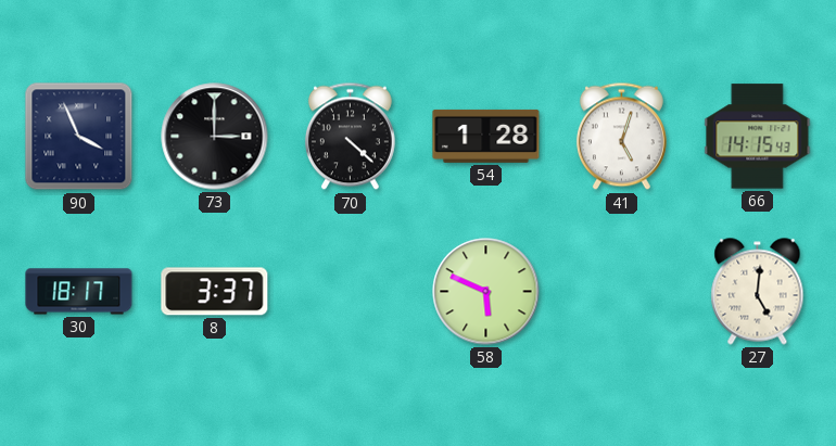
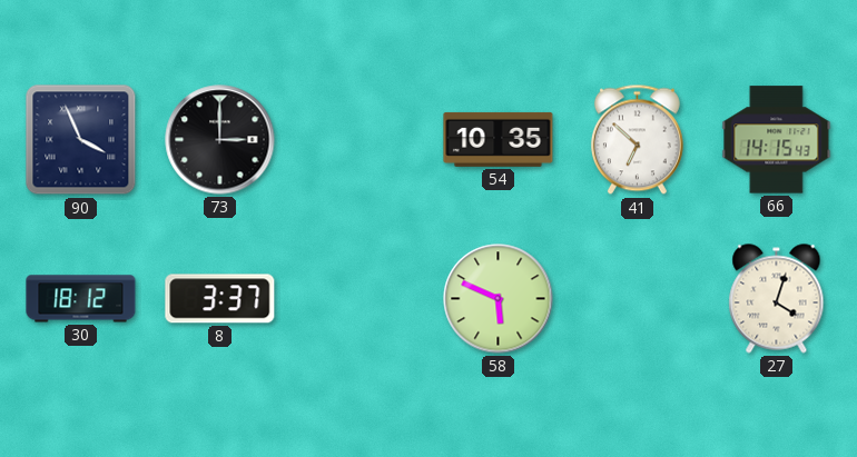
70: 4:22 -> none
54: 1:28 -> 10:35
41: 5:03 -> 6:52
30: 18:17 -> 18:12
27: 5:01 -> 4:03
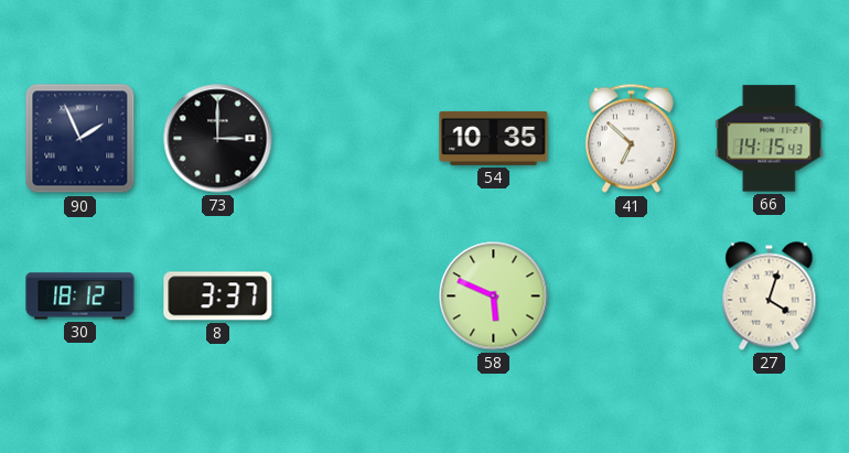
90: 3:56 -> 1:56
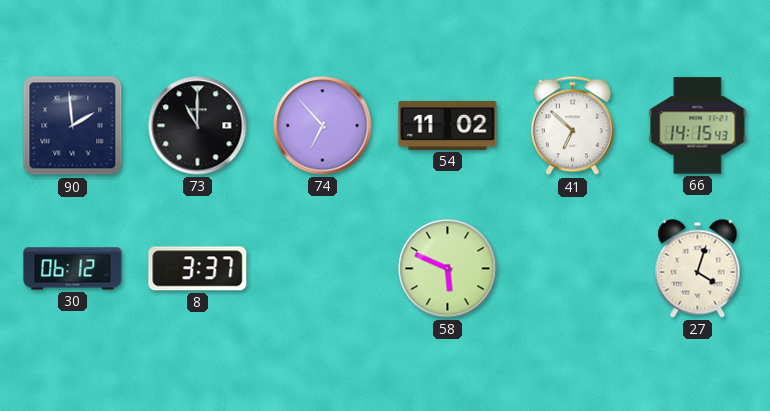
90: 1:56 -> 1:59
73: 3:00 -> 11:00
74: none -> 6:53
54: 10:35 -> 11:02
30: 18:12 -> 06:12
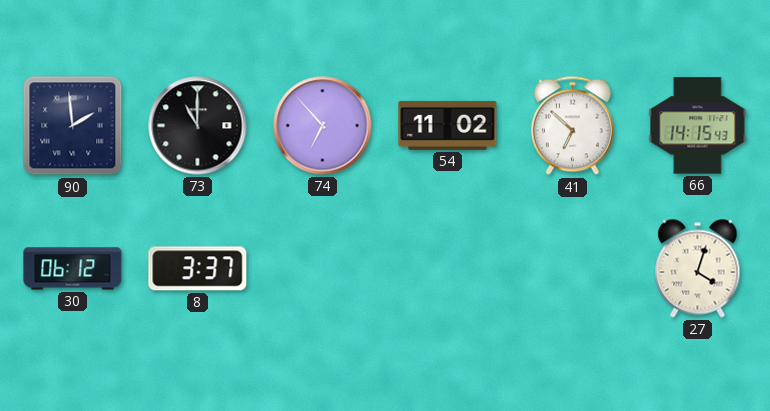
58: 5:49 -> none
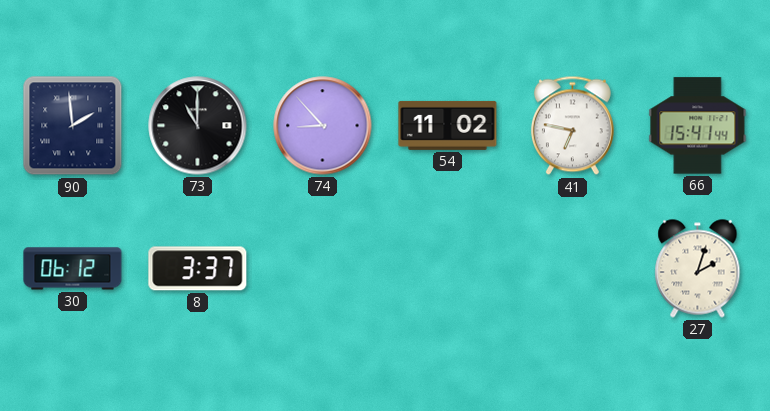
74: 6:53 -> 8:53
41: 6:52 -> 6:47
66: 14:15 -> 15:41
27: 4:03 -> 2:03
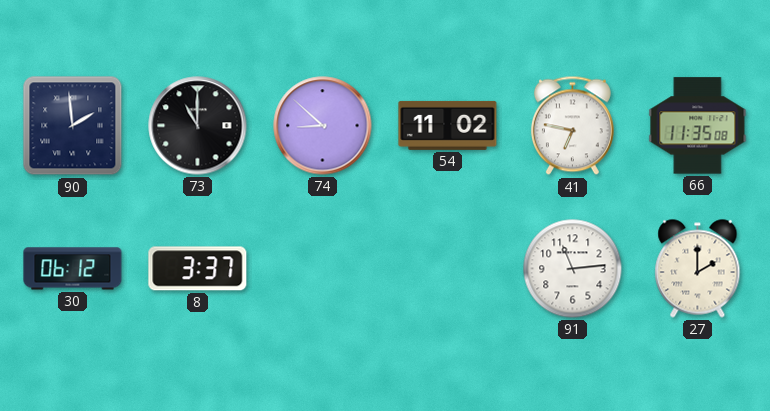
74: 8:53 -> 8:52
66: 15:41 -> 11:35
91: none -> 11:14
27: 2:03 -> 2:00
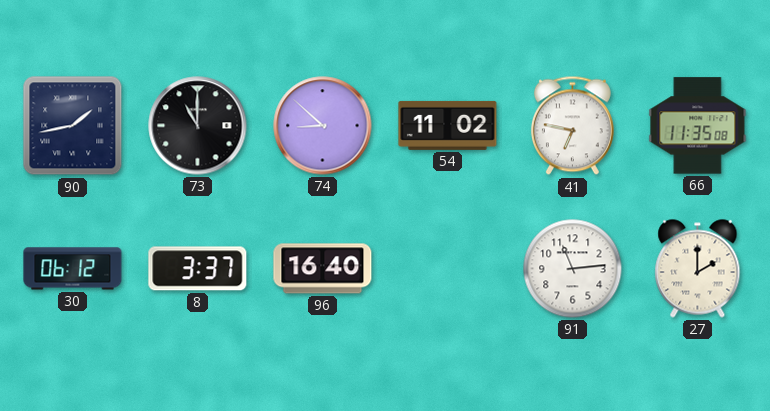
90: 1:59 -> 1:43
96: none -> 16:40
